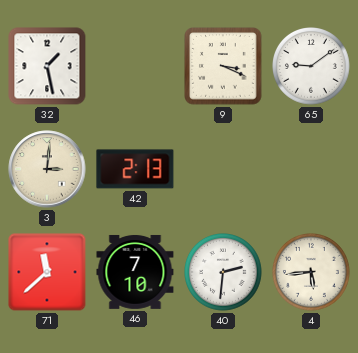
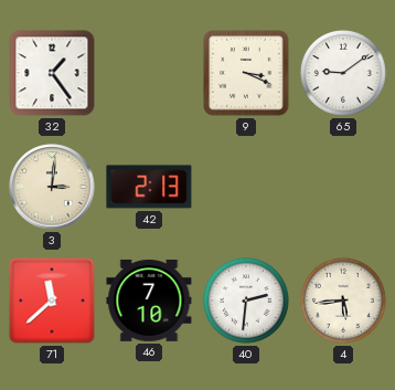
32: 1:28 -> 1:24
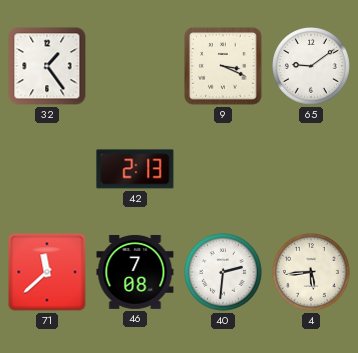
3: 3:01 -> none
46: 7:10 -> 7:08
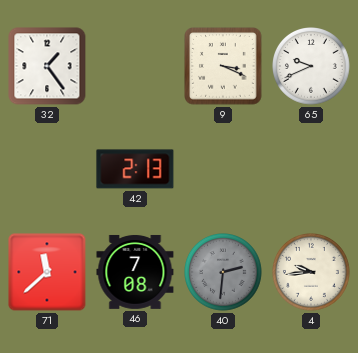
65: 9:09 -> 9:41
40 dial: white -> grey
4: 5:44 -> 9:44
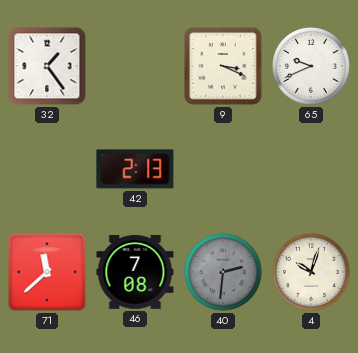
4: 9:44 -> 10:03
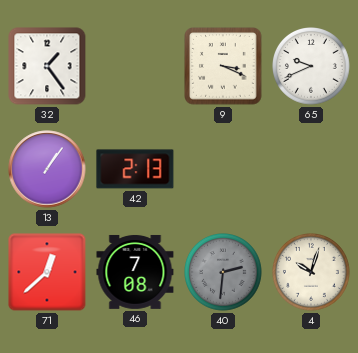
13: none -> 1:06
71: 11:38 -> 12:38
